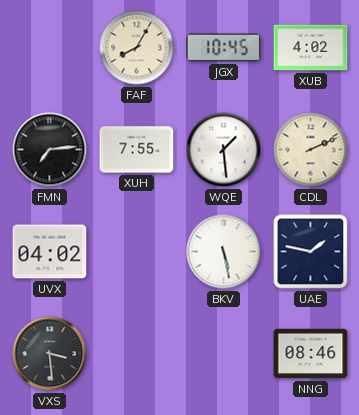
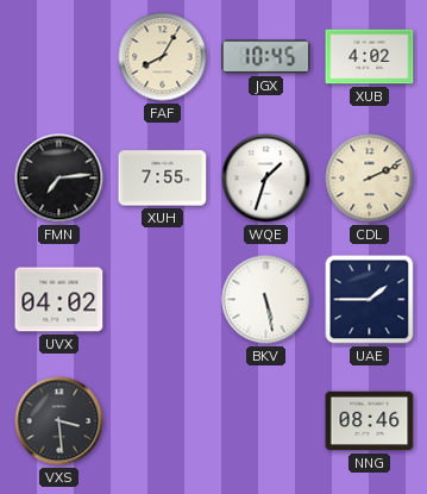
WQE: 1:29 -> 1:33
UAE: 1:47 -> 1:45
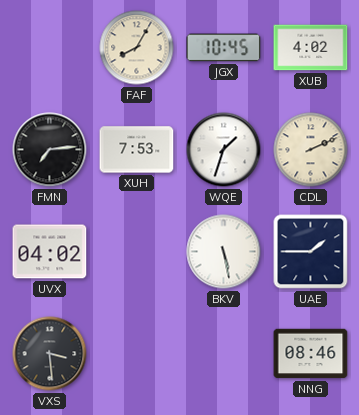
XUH: 7:55 -> 7:53
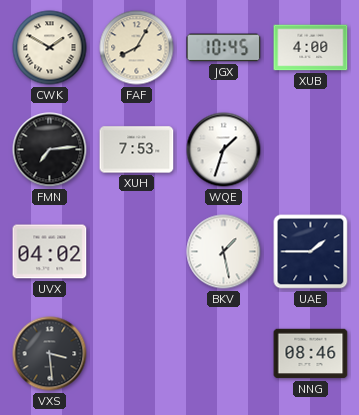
CWK: none -> 1:50
XUB: 4:02 -> 4:00
CDL: 2:11 -> none
BKV: 5:28 -> 1:28
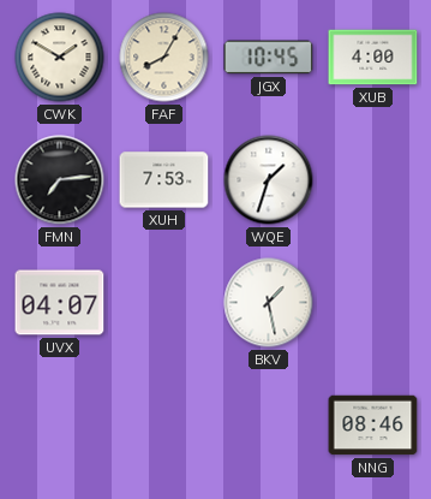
UVX: 04:02 -> 04:07
UAE: 1:45 -> none
VXS: 3:29 -> none
